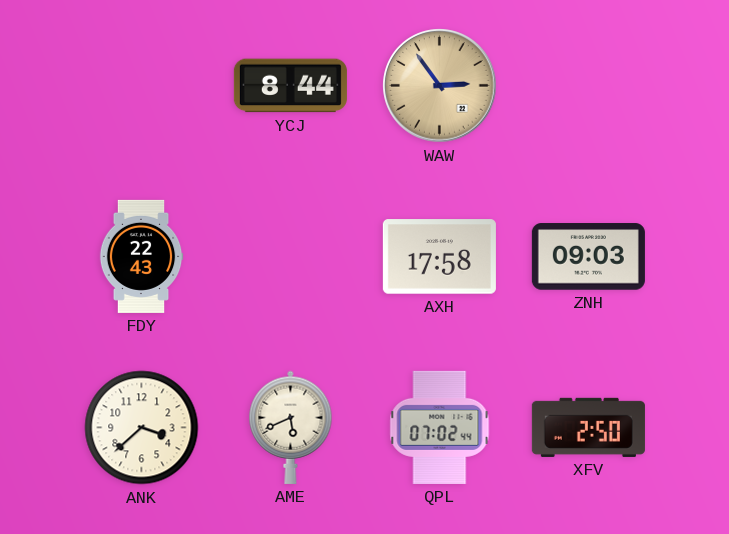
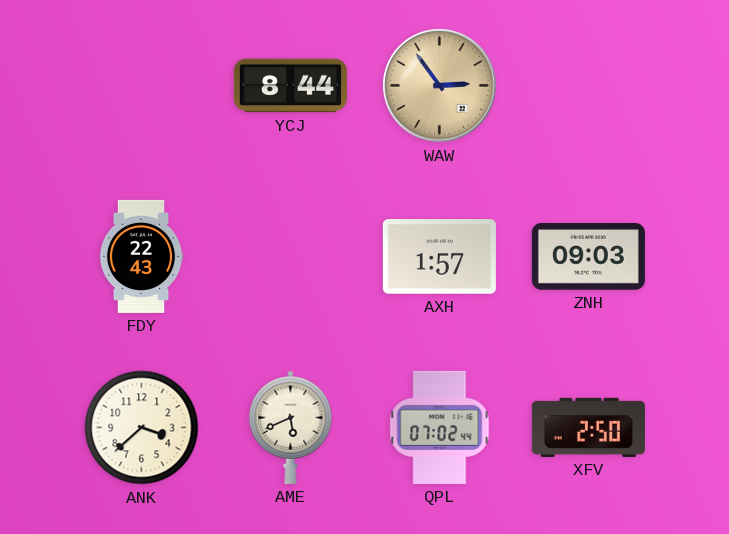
AXH: 17:58 -> 1:57
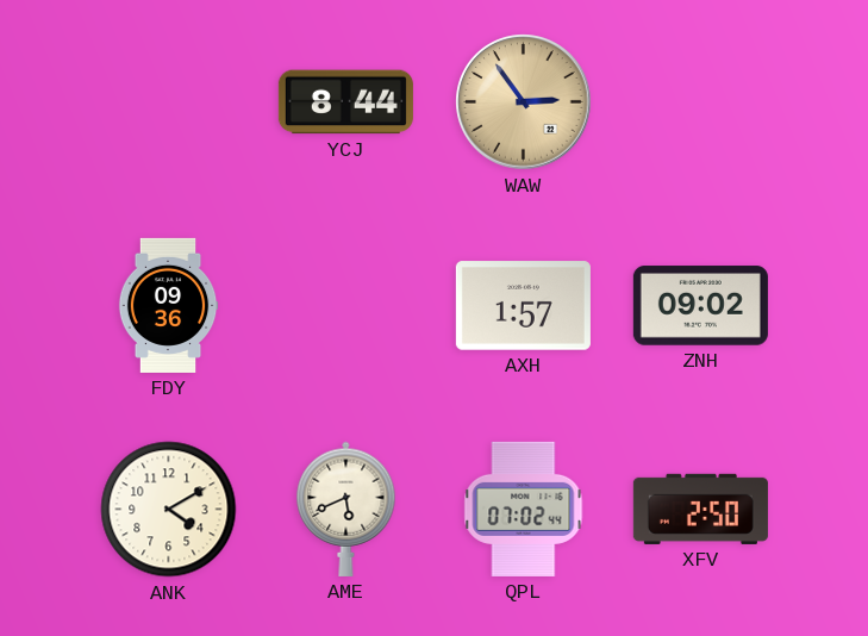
FDY: 22:43 -> 09:36
ZNH: 09:03 -> 09:02
ANK: 3:38 -> 4:10
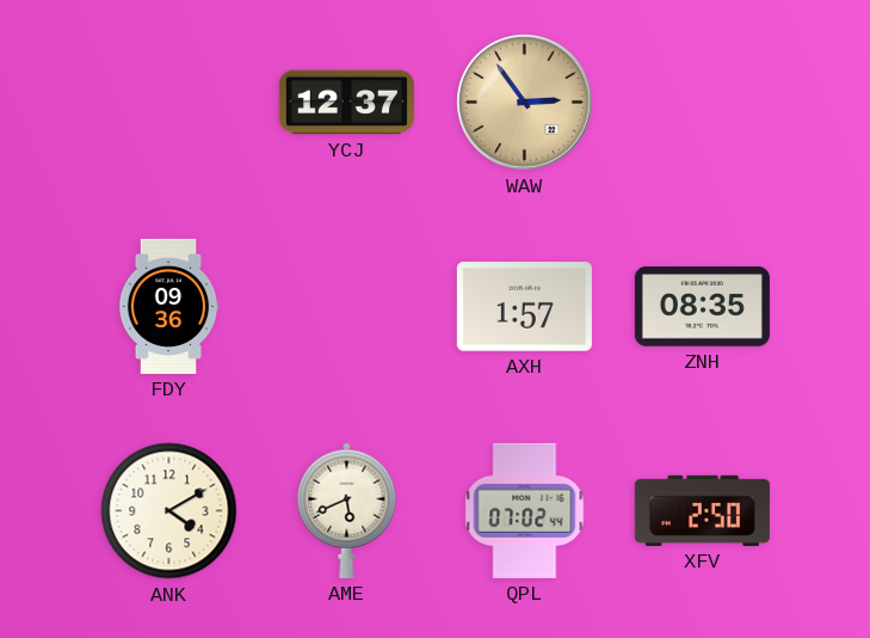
YCJ: 8:44 -> 12:37
ZNH: 09:02 -> 08:35
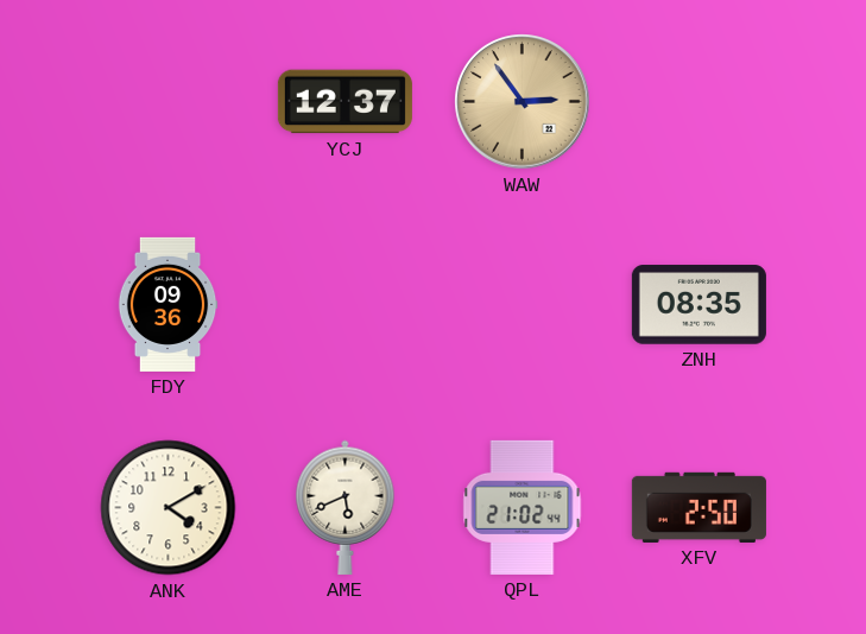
AXH: 1:57 -> none
QPL: 07:02 -> 21:02
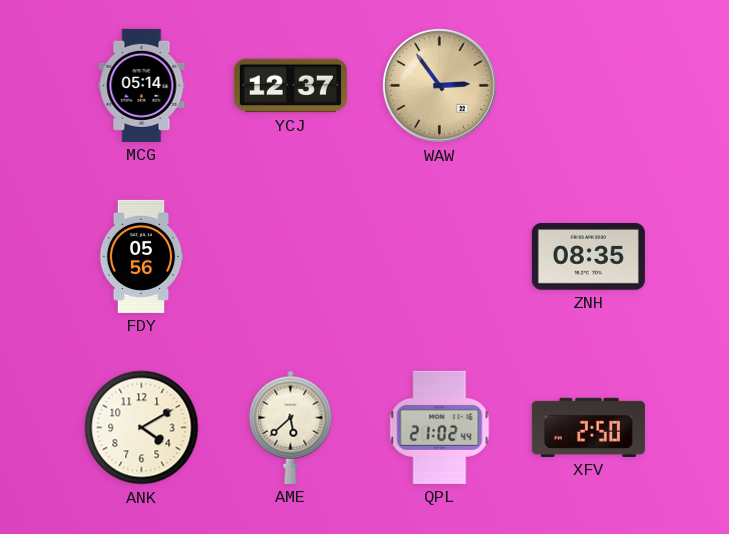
MCG: none -> 05:14
FDY: 09:36 -> 05:56
AME: 5:41 -> 5:38
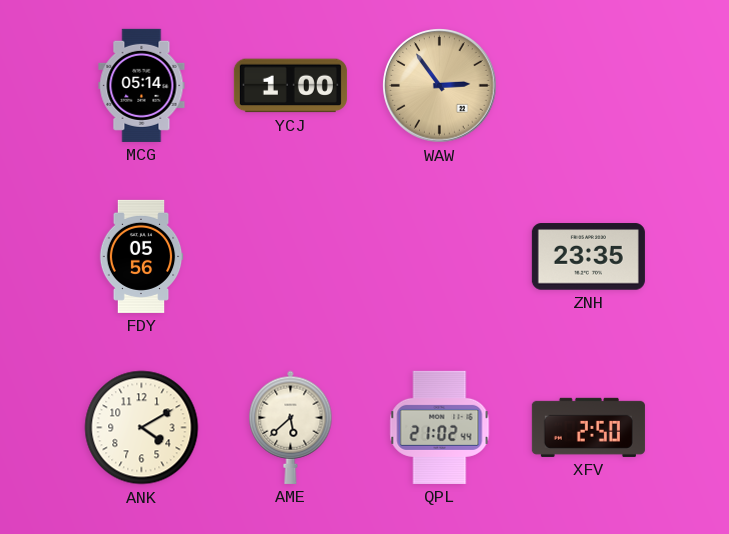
YCJ: 12:37 -> 1:00
ZNH: 08:35 -> 23:35
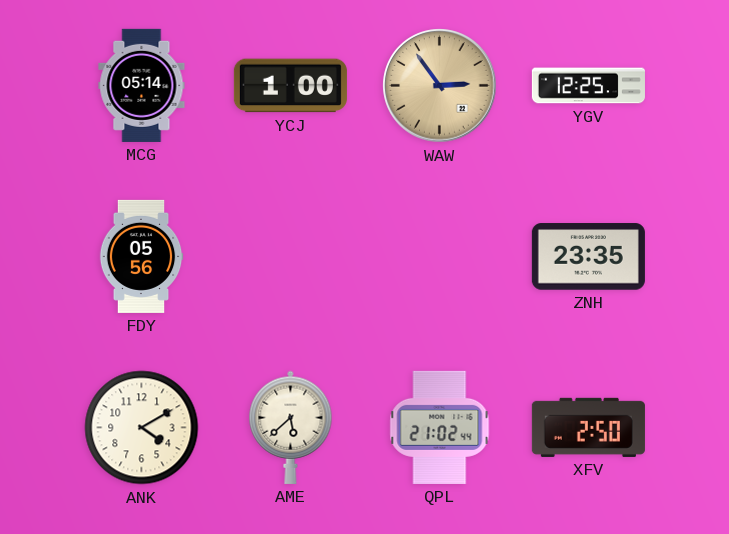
YGV: none -> 12:25
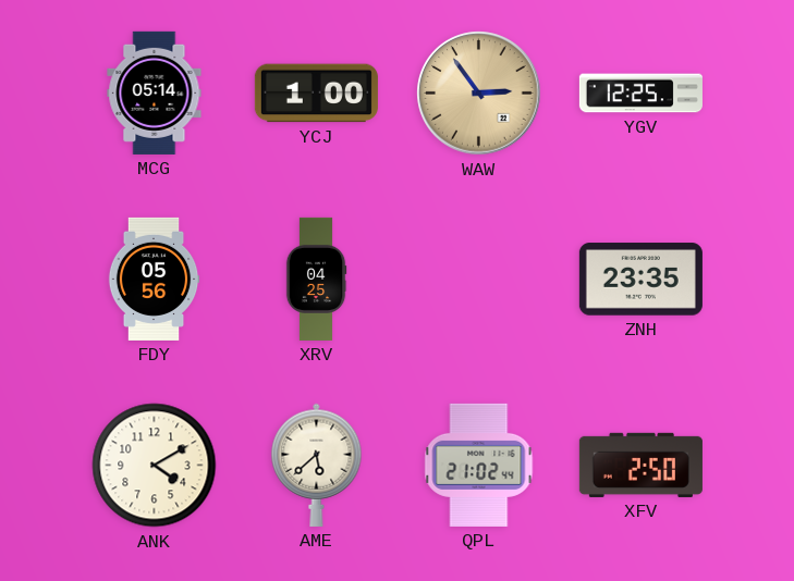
XRV: none -> 04:25
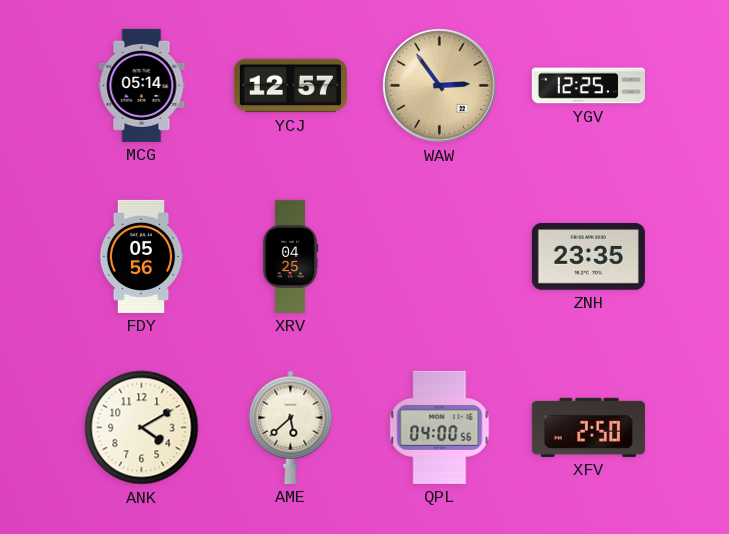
YCJ: 1:00 -> 12:57
QPL: 21:02 -> 04:00
